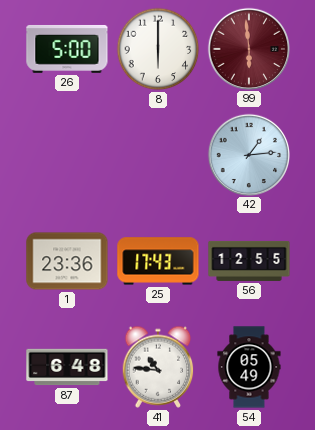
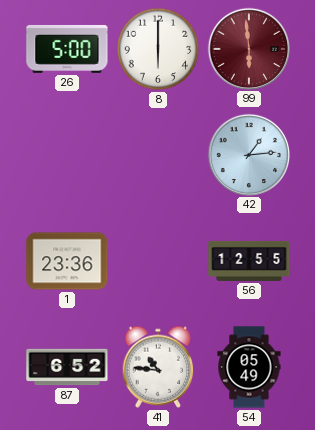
25: 17:43 -> none
87: 6:48 -> 6:52
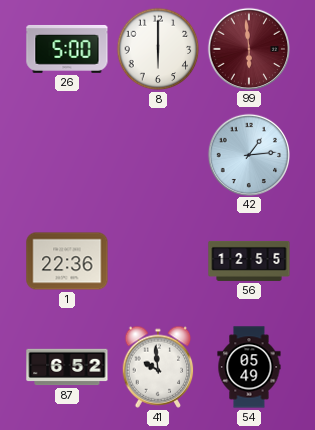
1: 23:36 -> 22:36
41: 10:46 -> 9:59
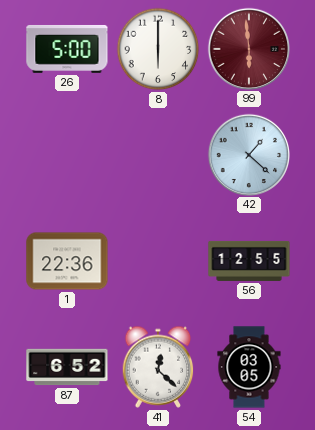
42: 1:14 -> 1:22
41: 9:59 -> 12:22
54: 05:49 -> 03:05
